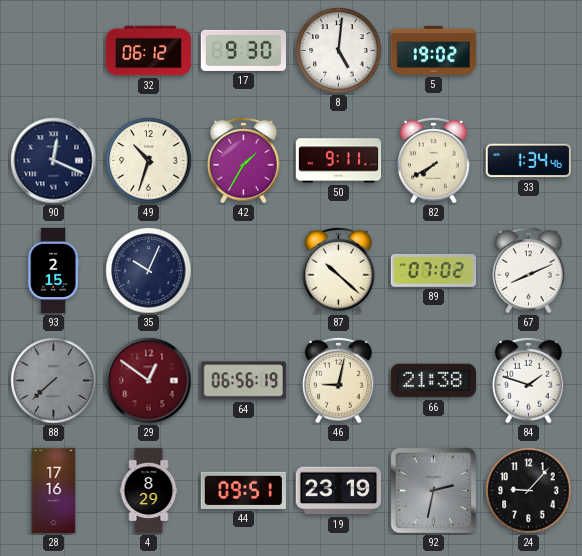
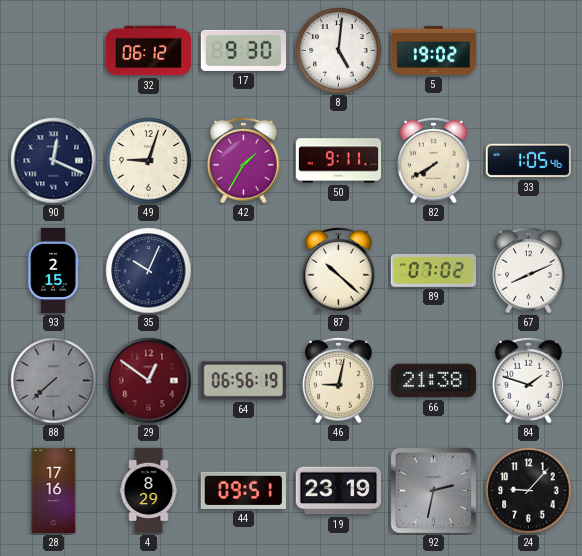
49: 10:33 -> 9:03
33: 1:34 -> 1:05
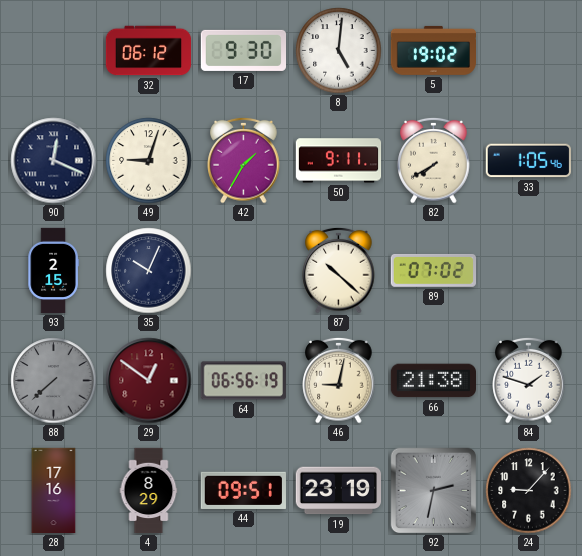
67: 8:11 -> none
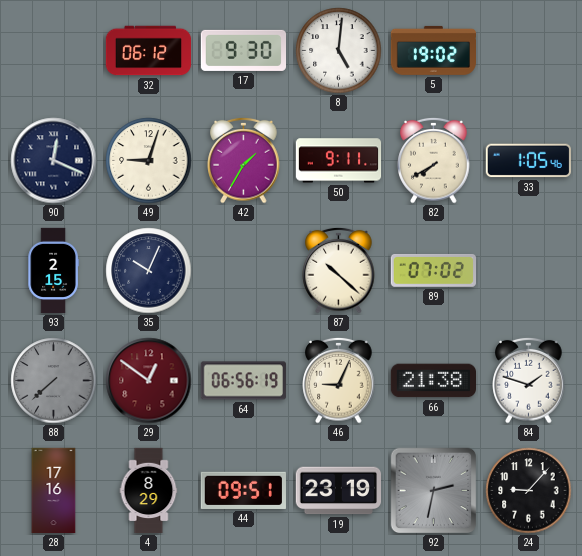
46: 9:02 -> 9:04
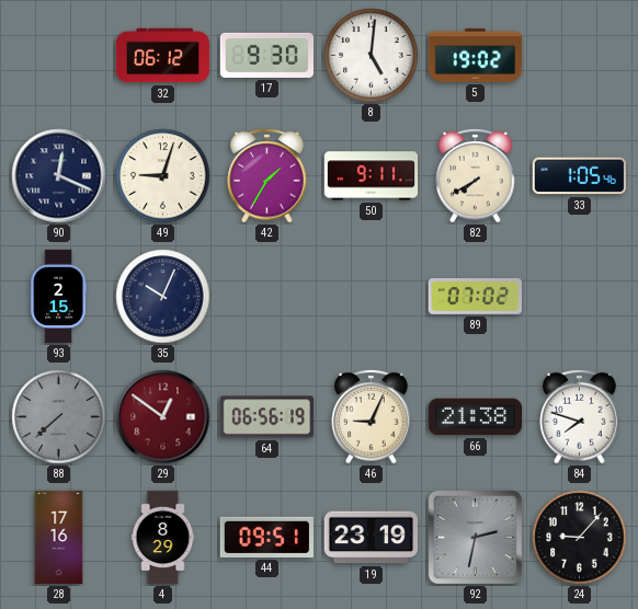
87: 10:22 -> none
84: 1:48 -> 7:48
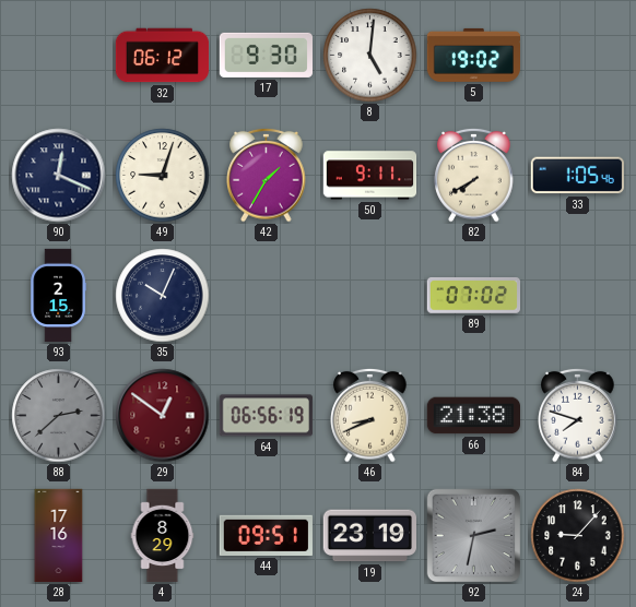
88: 7:38 -> 2:38
46: 9:04 -> 8:41
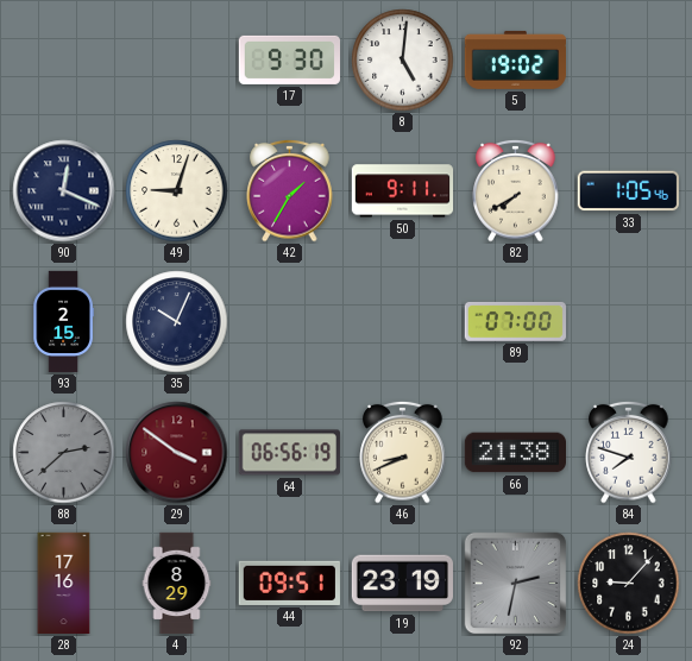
32: 06:12 -> none
89: 07:02 -> 07:00
29: 12:51 -> 3:51
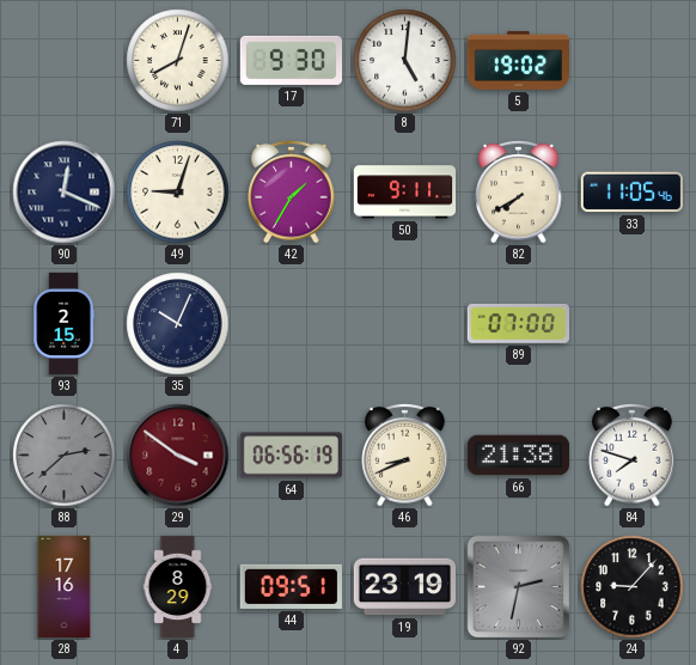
71: none -> 8:03
33: 1:05 -> 11:05
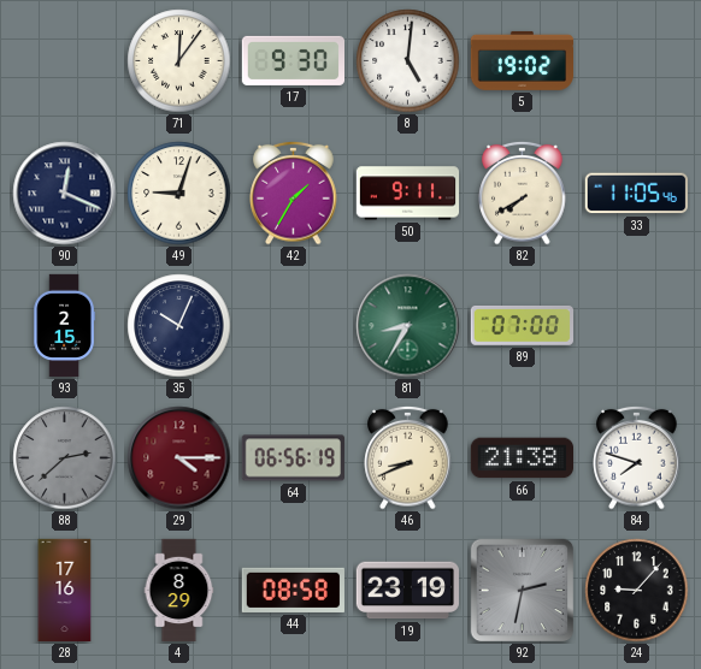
71: 8:03 -> 12:06
81: none -> 8:35
29: 3:51 -> 4:15
44: 09:51 -> 08:58
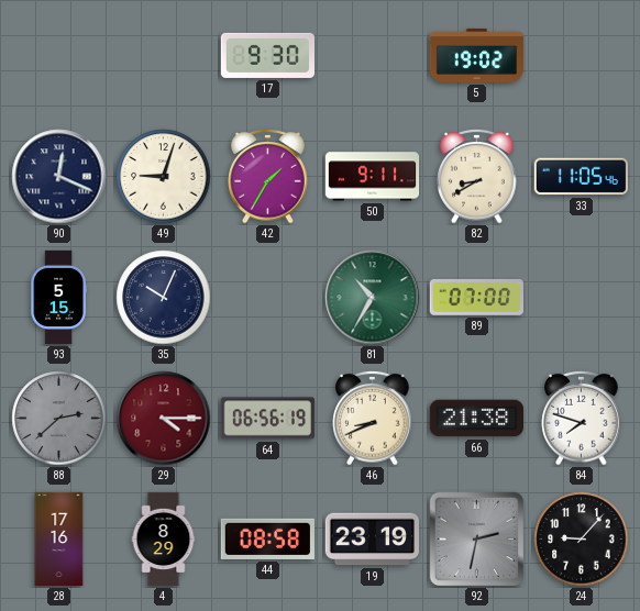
71: 12:06 -> none
8: 5:01 -> none
82: 7:40 -> 8:40
93: 2:15 -> 5:15
81: 8:35 -> 10:35
